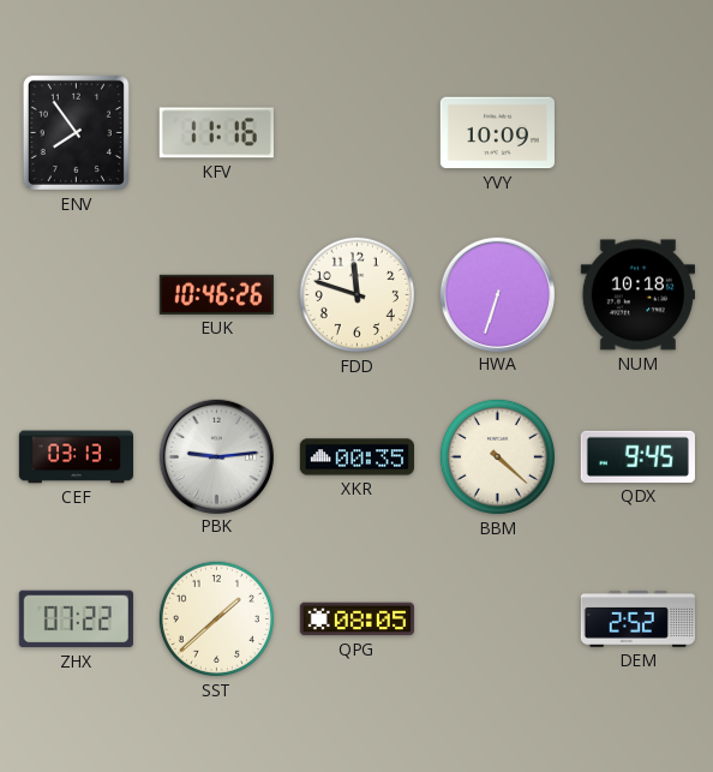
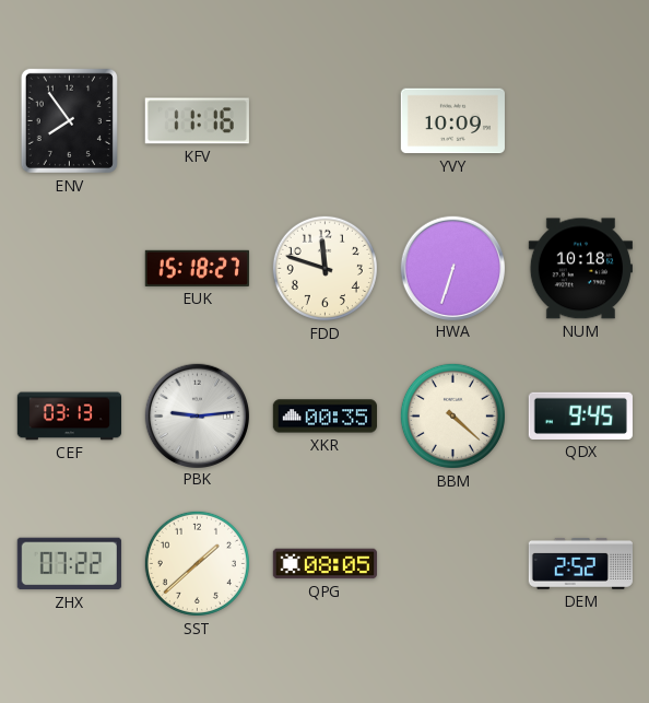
EUK: 10:46 -> 15:18
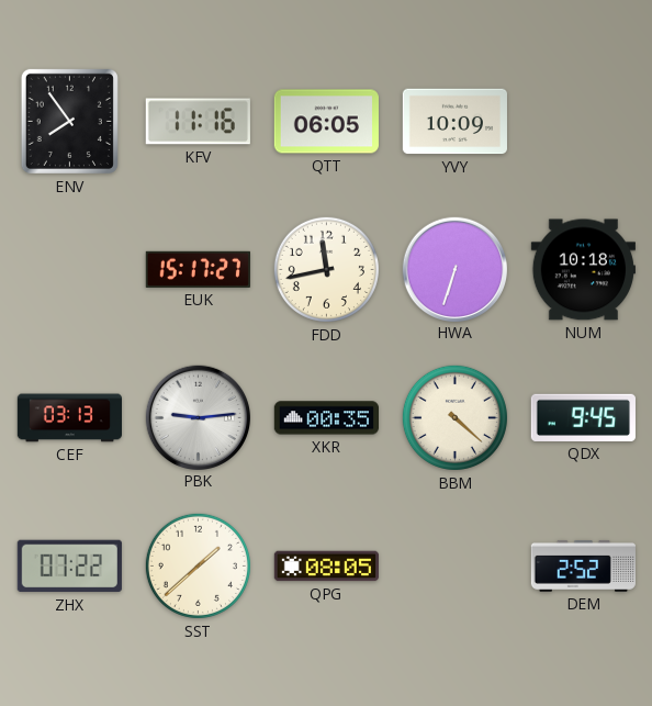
QTT: none -> 06:05
EUK: 15:18 -> 15:17
FDD: 11:48 -> 11:43
